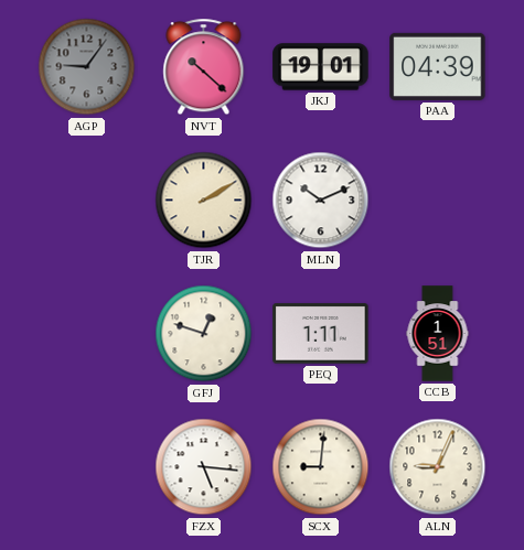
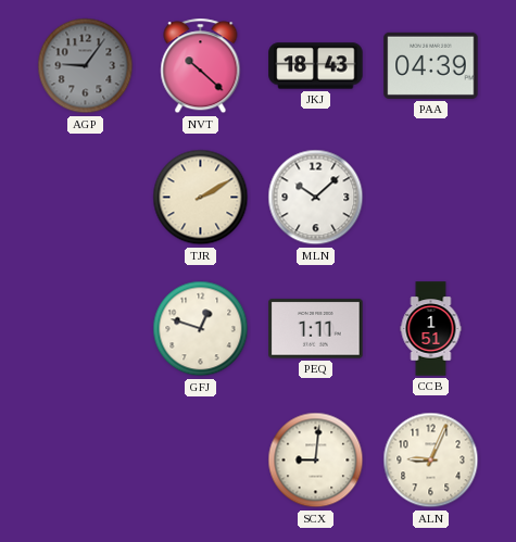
JKJ: 19:01 -> 18:43
MLN: 10:11 -> 10:08
FZX: 5:16 -> none
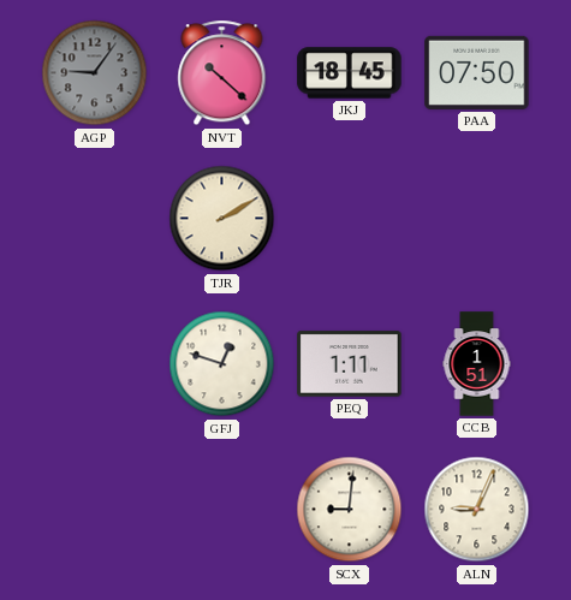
JKJ: 18:43 -> 18:45
PAA: 04:39 -> 07:50
MLN: 10:08 -> none
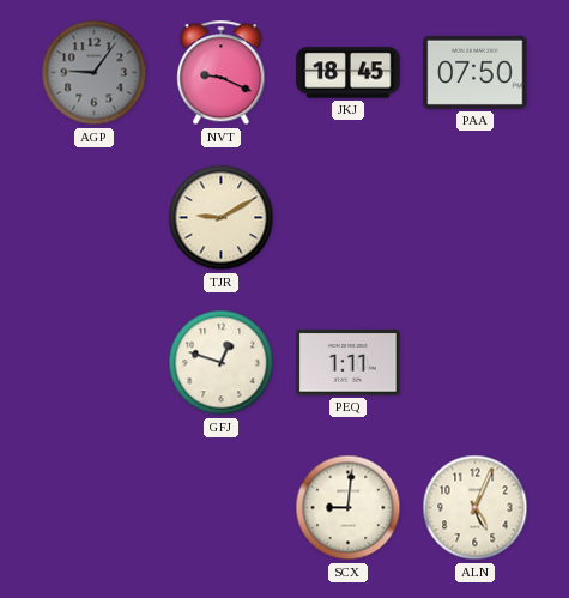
NVT: 10:22 -> 9:19
TJR: 2:10 -> 9:10
CCB: 1:51 -> none
ALN: 9:04 -> 5:04
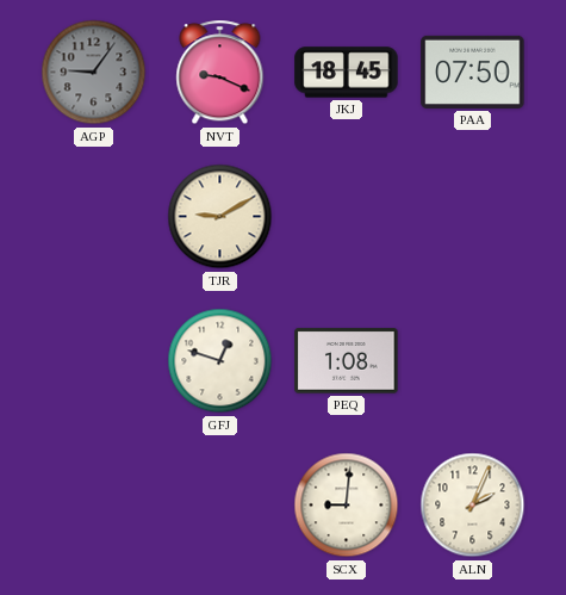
PEQ: 1:11 -> 1:08
ALN: 5:04 -> 2:04
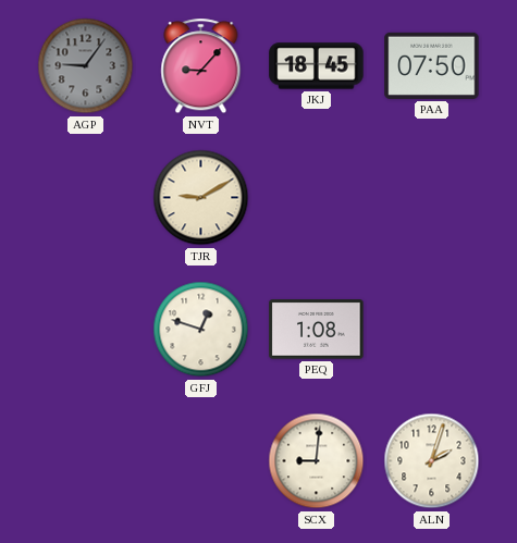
NVT: 9:19 -> 9:07
ALN: 2:04 -> 2:03
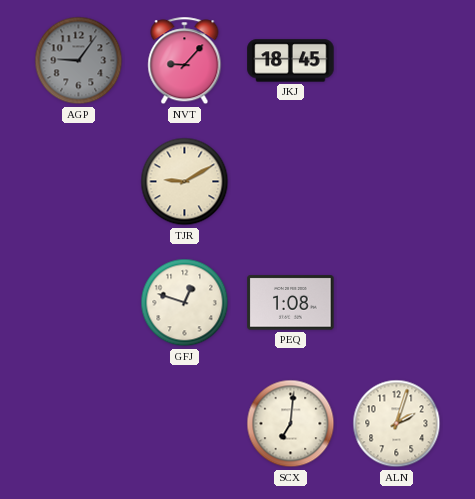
PAA: 07:50 -> none
SCX: 9:01 -> 7:01
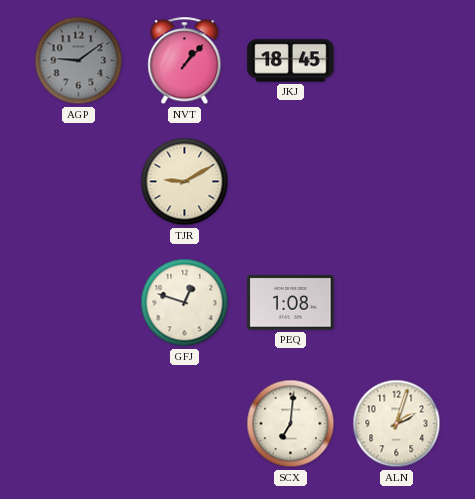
AGP: 9:06 -> 9:09
NVT: 9:07 -> 1:07
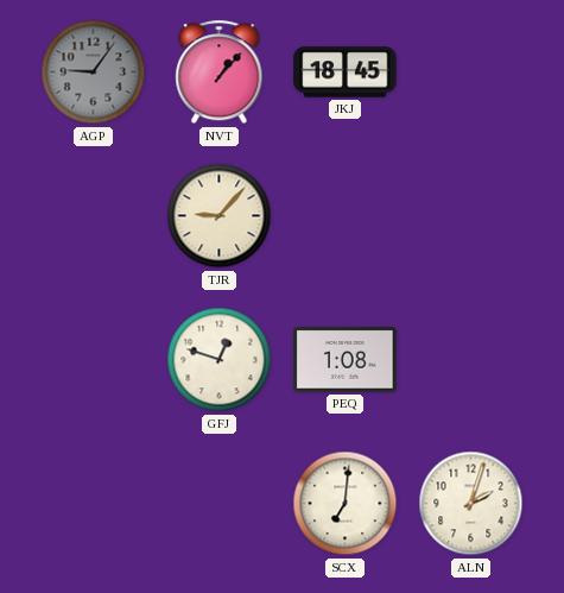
AGP: 9:09 -> 9:06
TJR: 9:10 -> 9:07
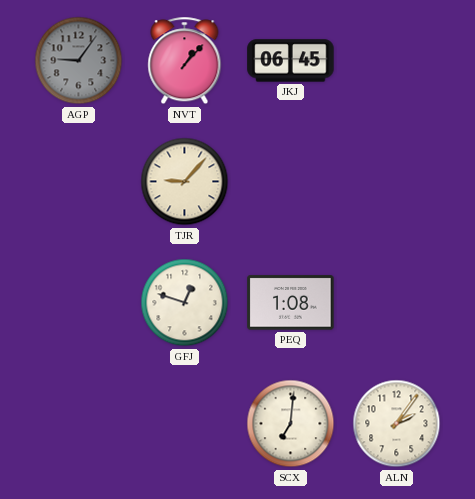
JKJ: 18:45 -> 06:45
ALN: 2:03 -> 2:06
